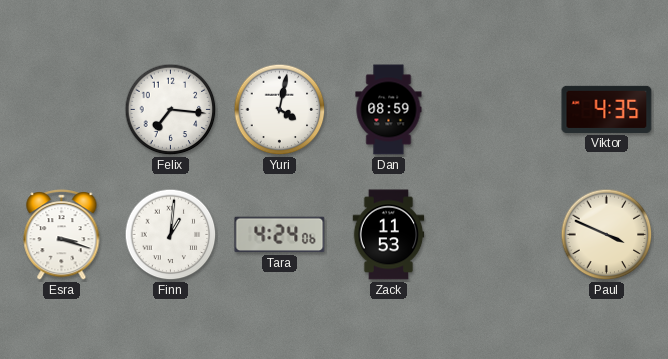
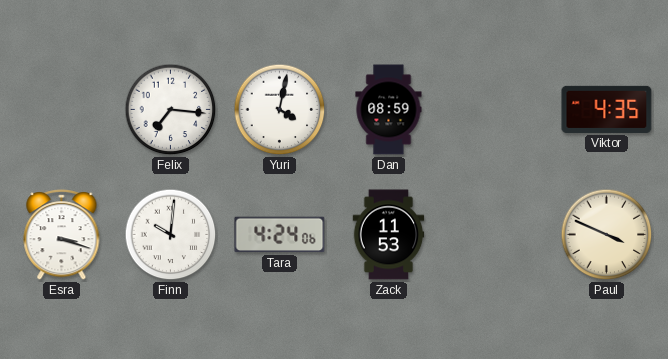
Finn: 1:01 -> 10:01
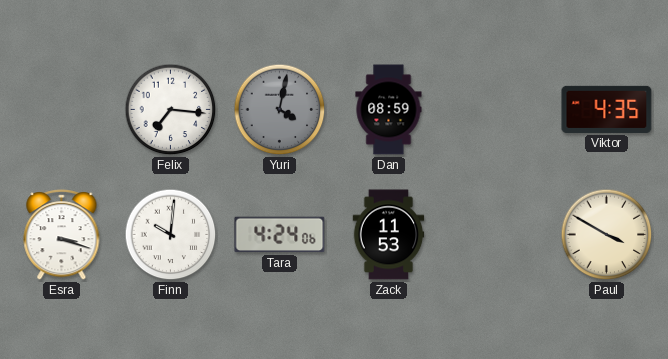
Yuri dial: white -> grey
Paul: 3:49 -> 3:50
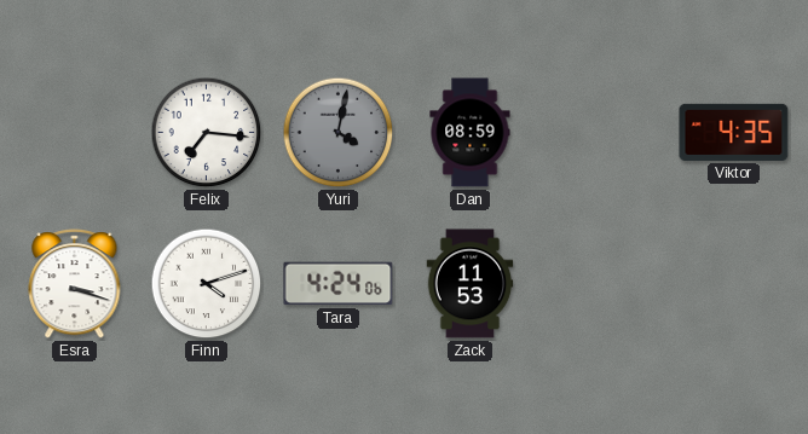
Finn: 10:01 -> 4:12
Paul: 3:50 -> none
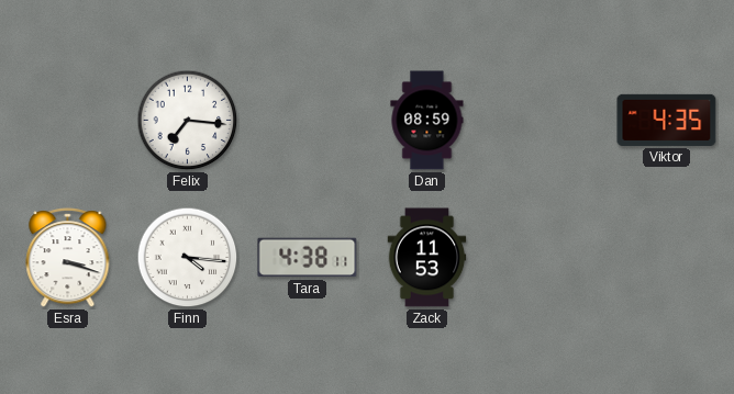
Yuri: 4:02 -> none
Finn: 4:12 -> 4:16
Tara: 4:24 -> 4:38
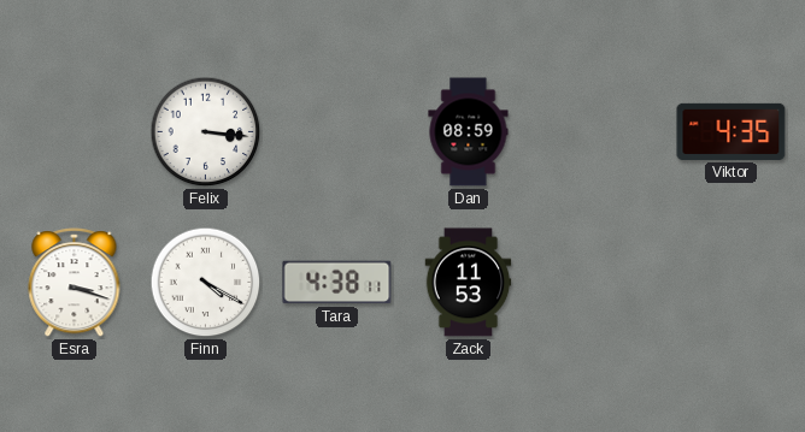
Felix: 7:16 -> 3:16
Finn: 4:16 -> 4:20
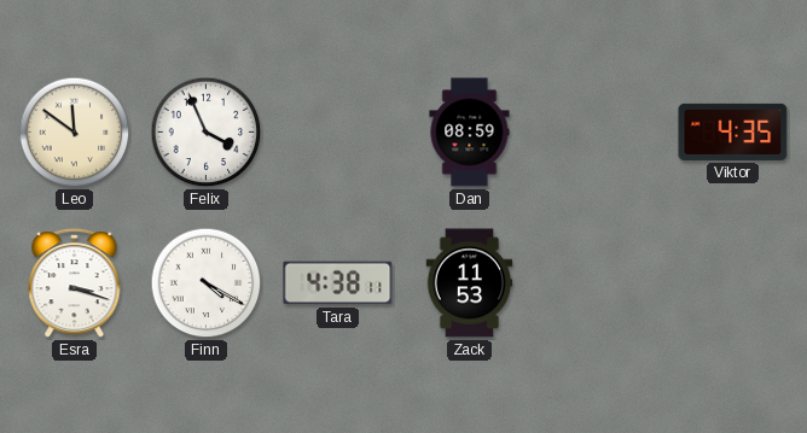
Leo: none -> 11:51
Felix: 3:16 -> 3:56
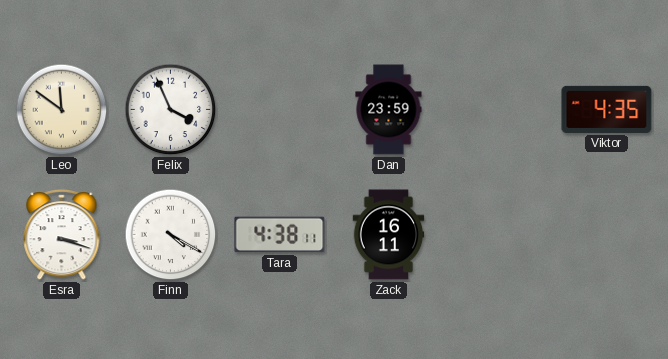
Dan: 08:59 -> 23:59
Zack: 11:53 -> 16:11
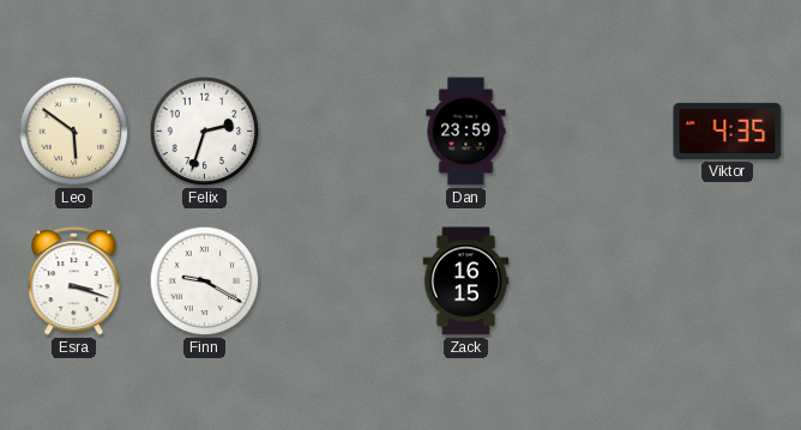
Leo: 11:51 -> 5:51
Felix: 3:56 -> 2:33
Finn: 4:20 -> 9:20
Tara: 4:38 -> none
Zack: 16:11 -> 16:15
